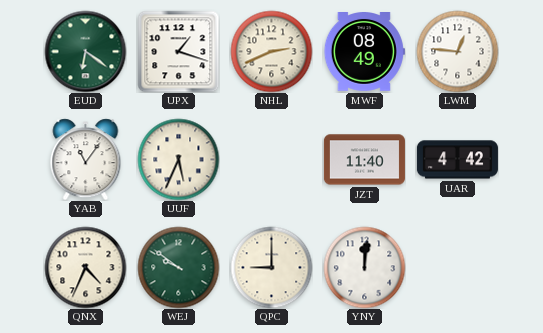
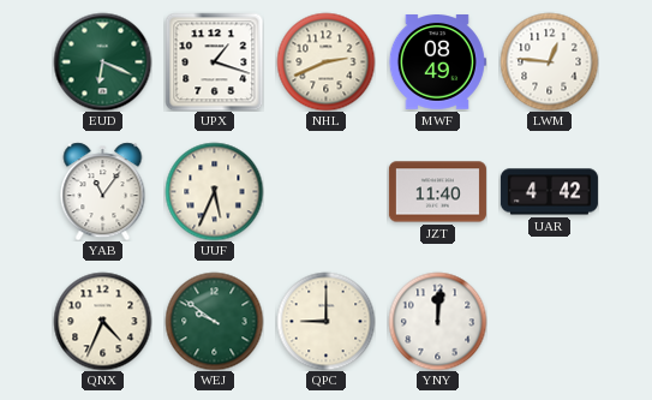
EUD: 6:21 -> 6:19
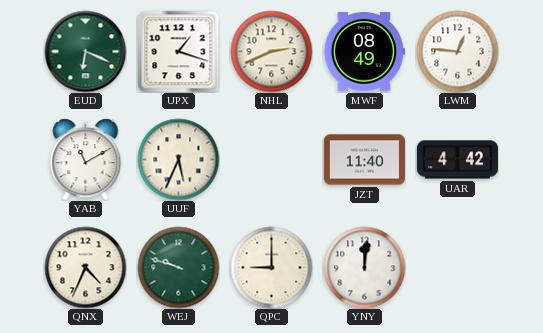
YAB: 11:06 -> 11:10
WEJ: 9:51 -> 9:48
